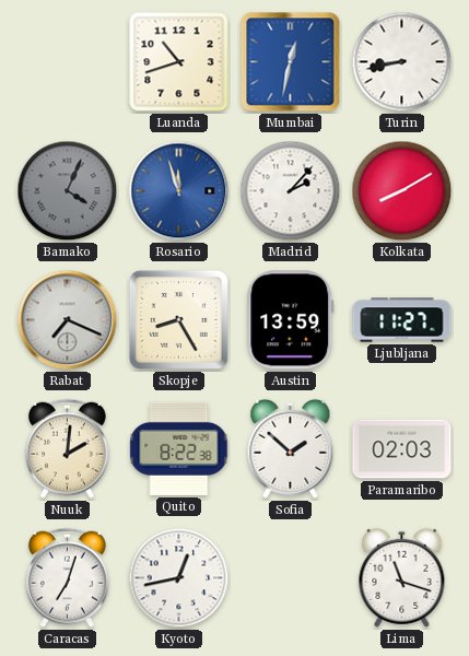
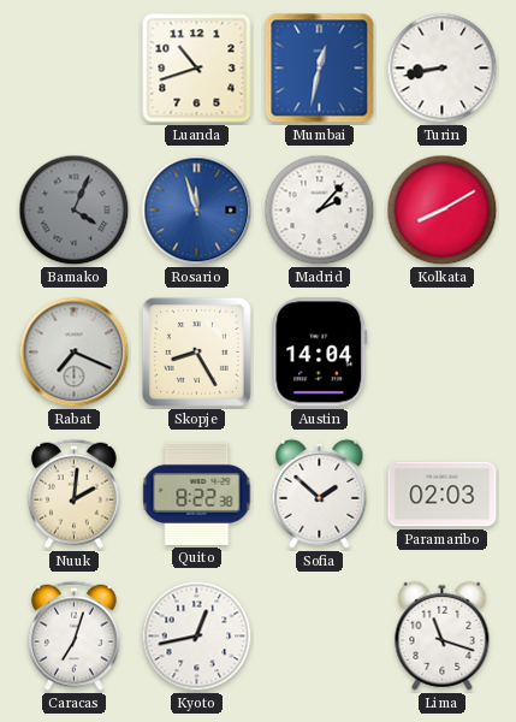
Austin: 13:59 -> 14:04
Ljubljana: 11:27 -> none
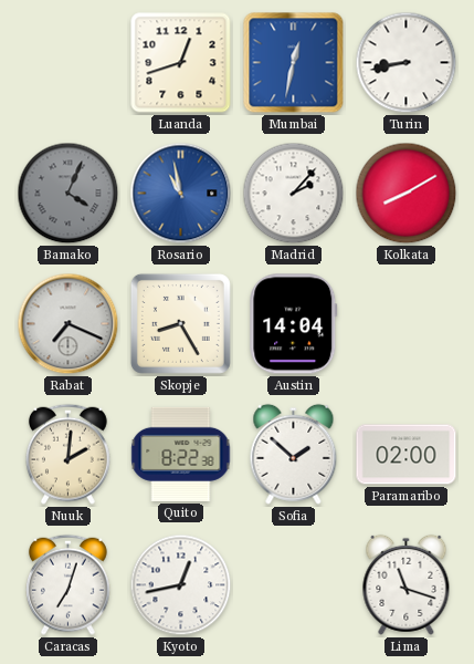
Luanda: 10:42 -> 12:42
Rosario: 11:57 -> 10:58
Paramaribo: 02:03 -> 02:00
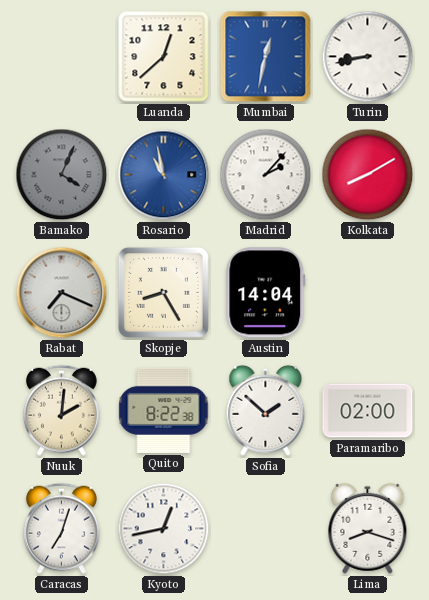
Luanda: 12:42 -> 12:38
Lima: 11:18 -> 8:18
